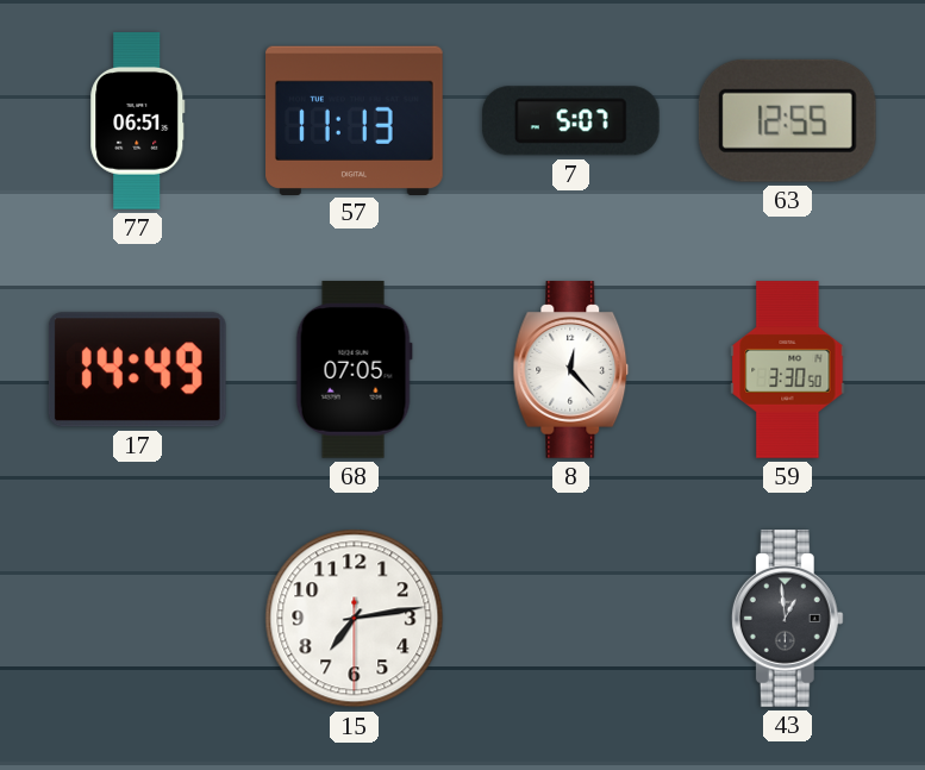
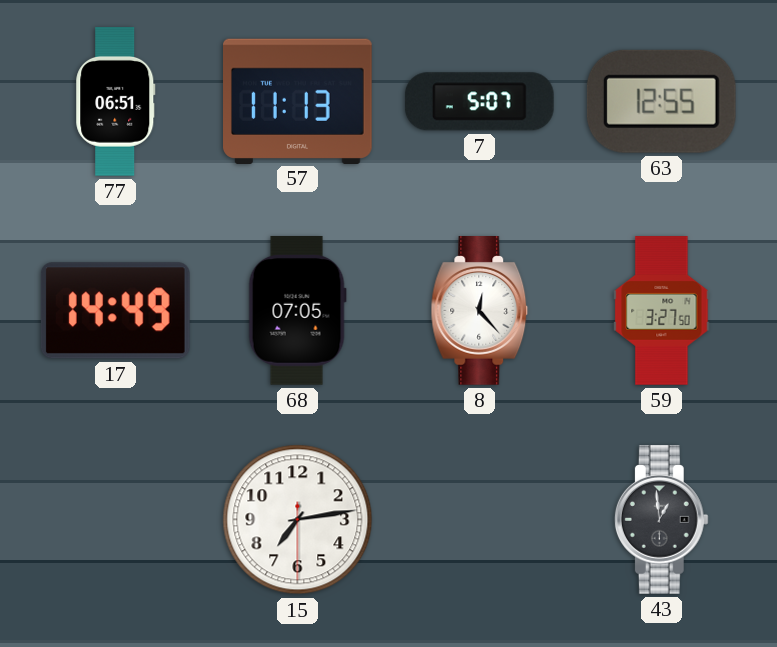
59: 3:30 -> 3:27
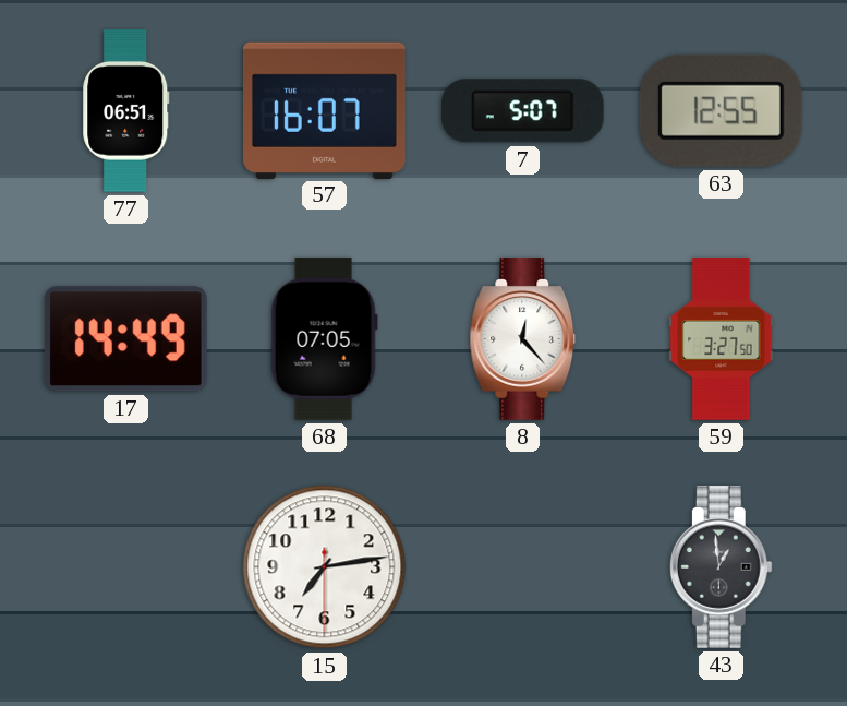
57: 11:13 -> 16:07
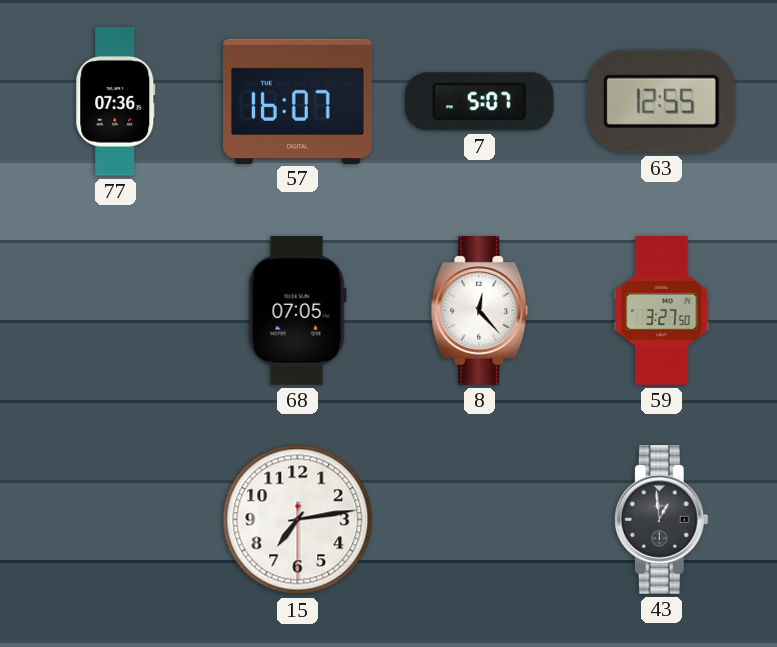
77: 06:51 -> 07:36
17: 14:49 -> none
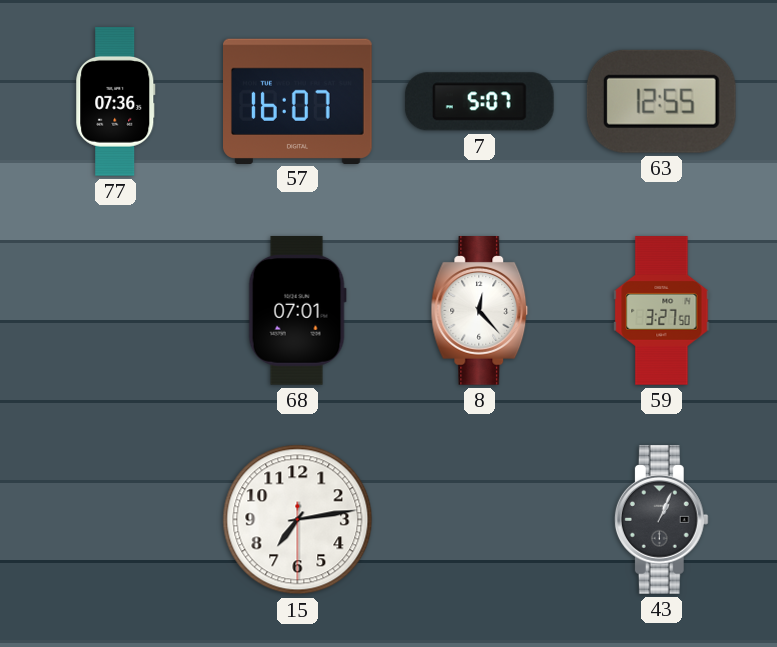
68: 07:05 -> 07:01
43: 12:59 -> 1:04
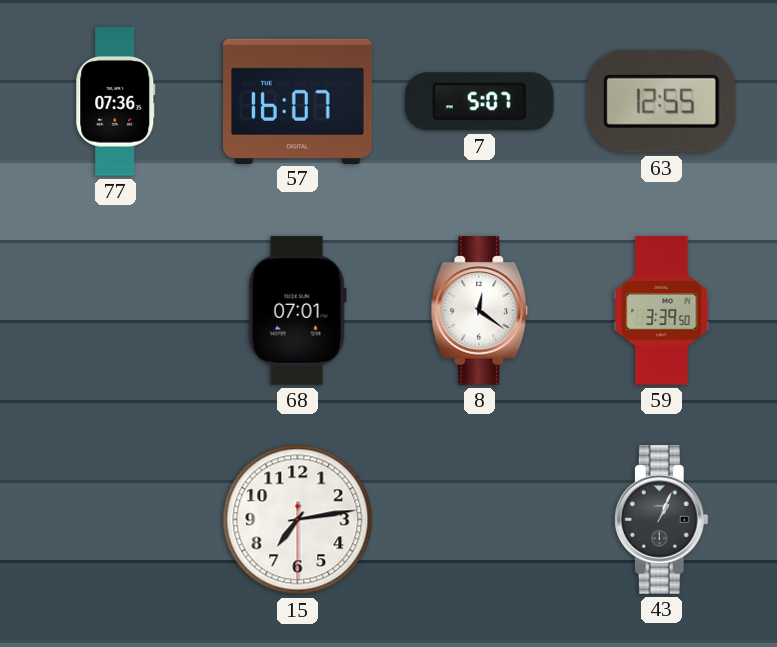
8: 12:23 -> 12:21
59: 3:27 -> 3:39
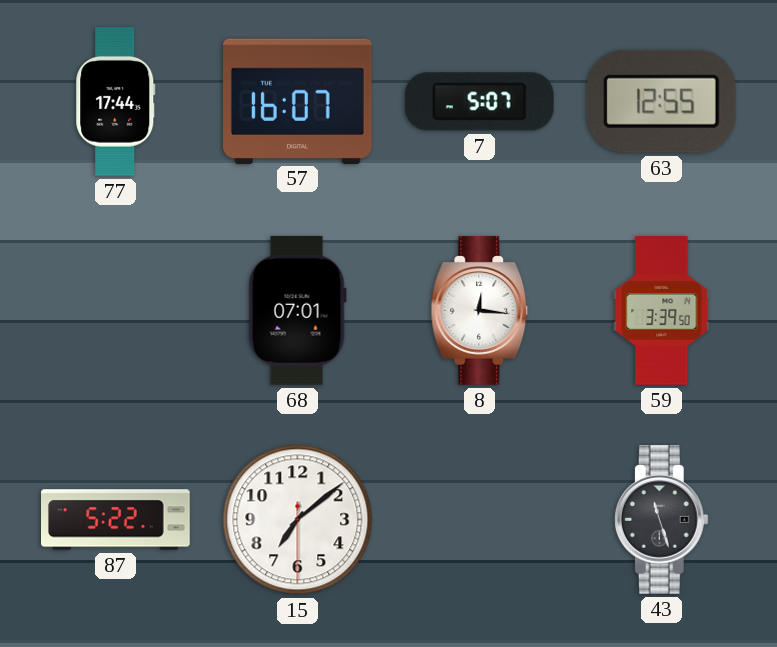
77: 07:36 -> 17:44
8: 12:21 -> 12:16
87: none -> 5:22
15: 7:13 -> 7:08
43: 1:04 -> 11:27
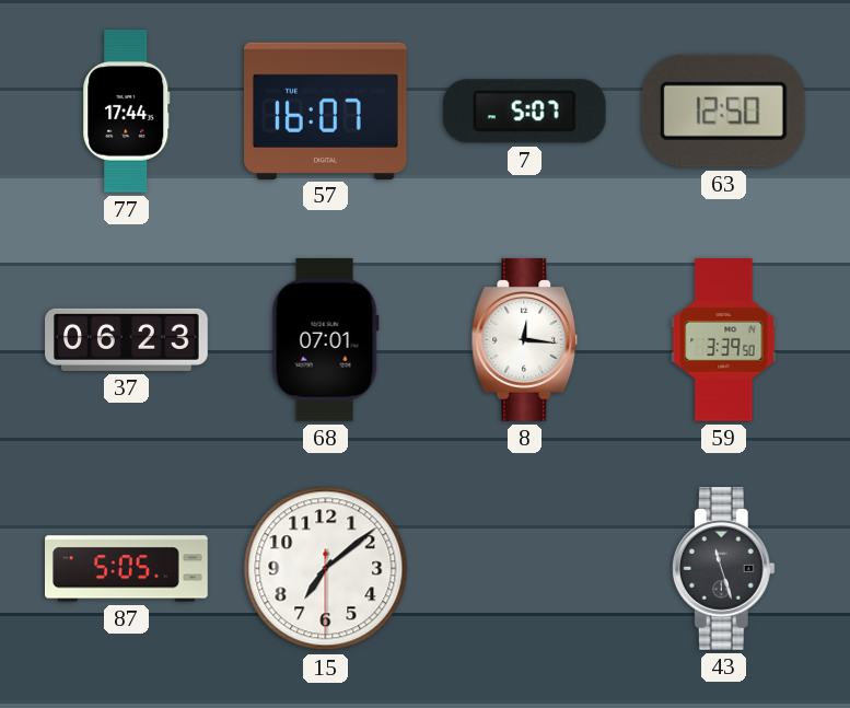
63: 12:55 -> 12:50
37: none -> 06:23
87: 5:22 -> 5:05
